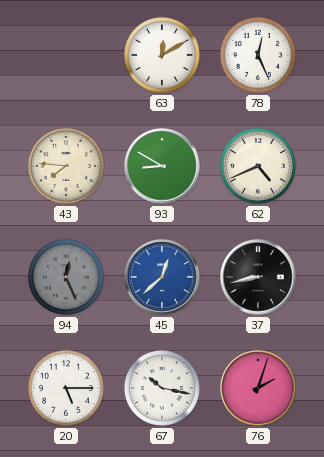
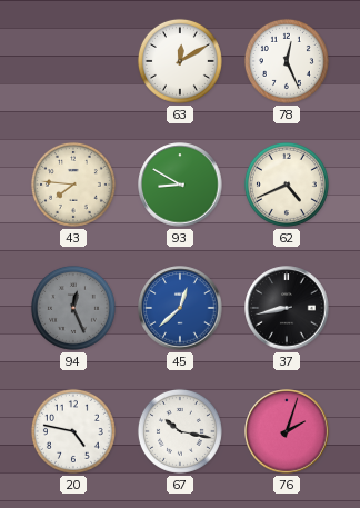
20: 5:15 -> 4:47
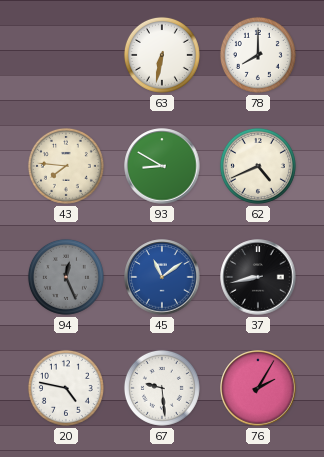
63: 12:10 -> 6:32
78: 12:26 -> 8:00
45: 12:38 -> 11:09
67: 10:17 -> 9:29
76: 2:03 -> 2:05
